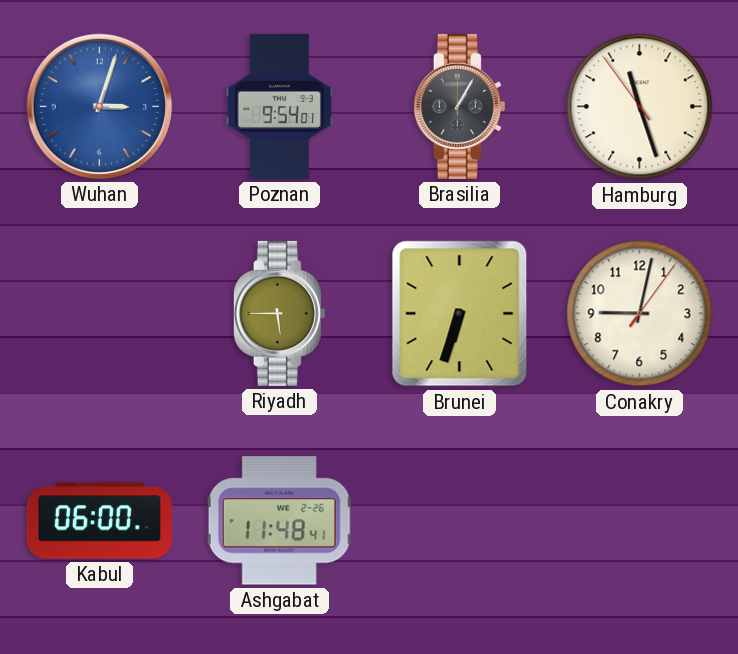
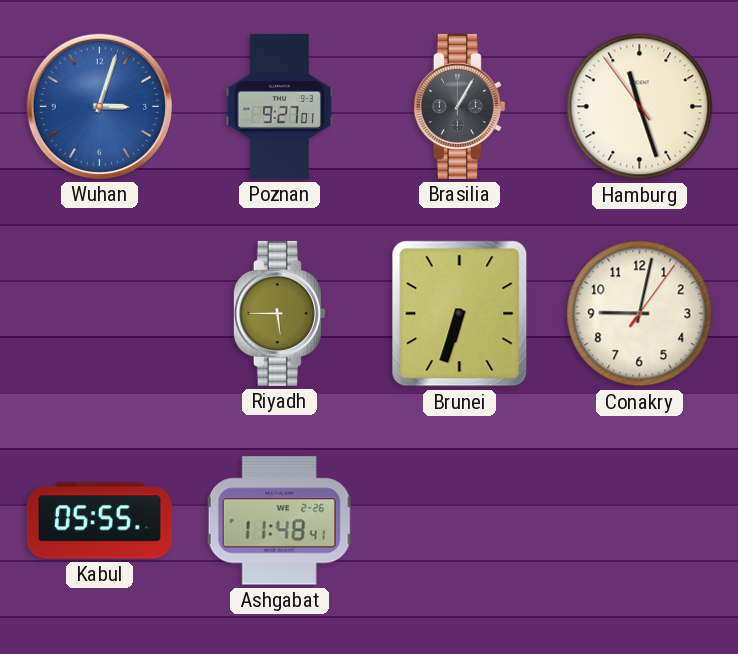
Poznan: 9:54 -> 9:27
Kabul: 06:00 -> 05:55
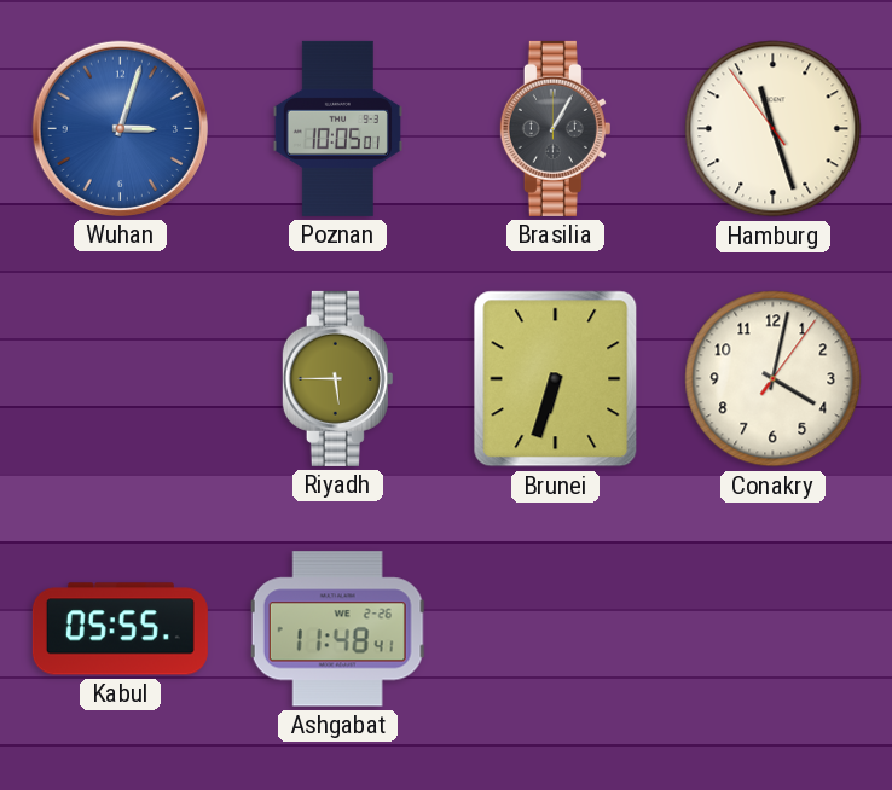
Poznan: 9:27 -> 10:05
Conakry: 9:02 -> 4:02
